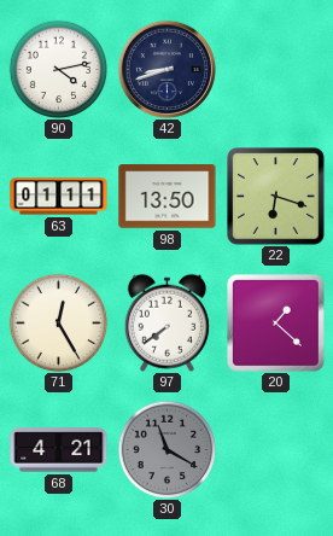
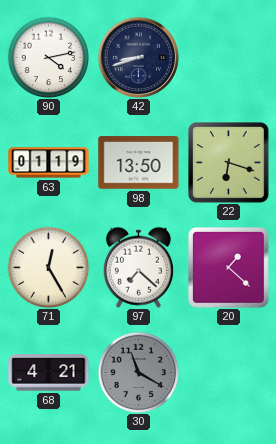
63: 01:11 -> 01:19
97: 7:39 -> 7:22
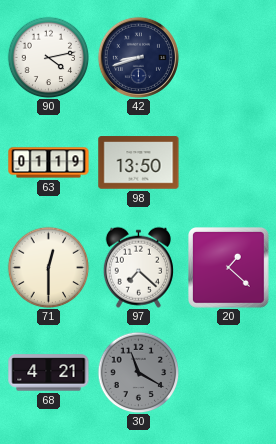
22: 6:18 -> none
71: 12:25 -> 12:30
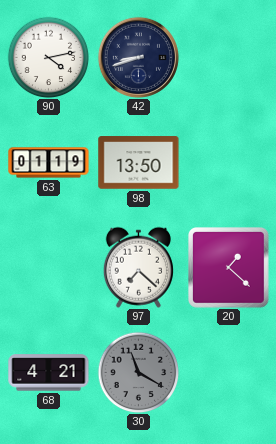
71: 12:30 -> none
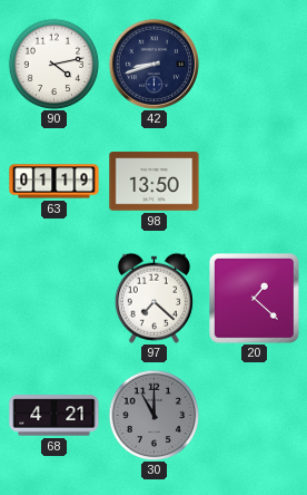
30: 11:20 -> 11:00
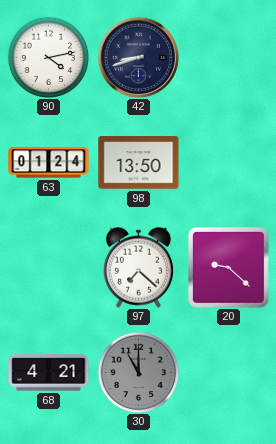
63: 01:19 -> 01:24
20: 1:22 -> 9:22
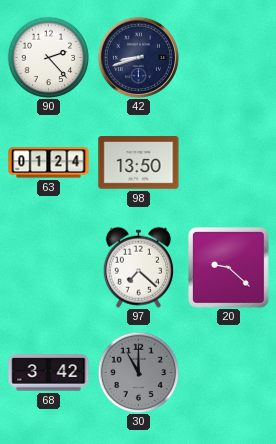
90: 4:13 -> 2:23
68: 4:21 -> 3:42
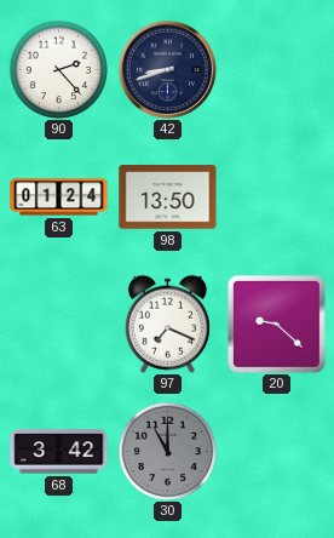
97: 7:22 -> 7:19
